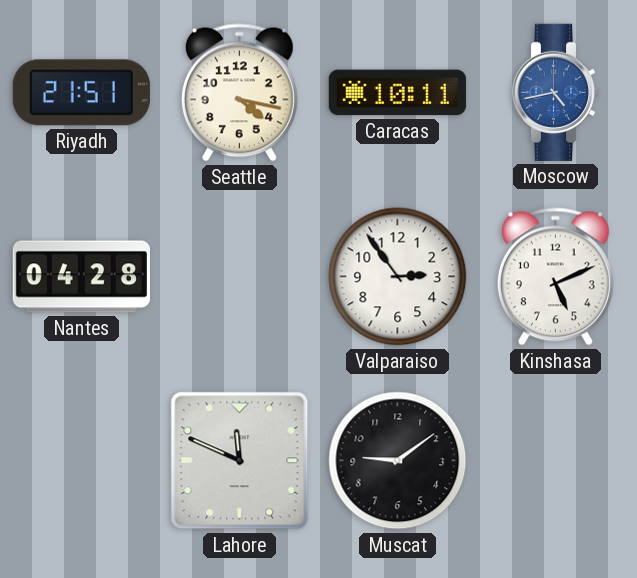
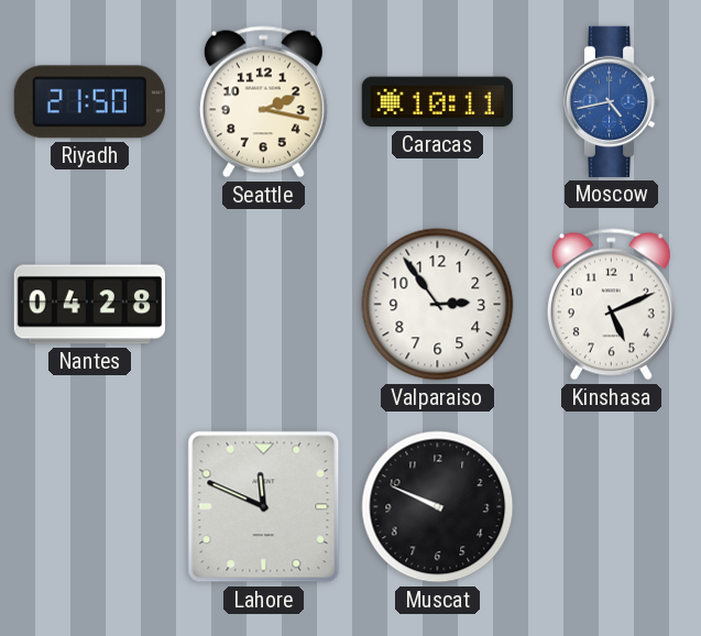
Riyadh: 21:51 -> 21:50
Seattle: 4:17 -> 2:17
Muscat: 9:09 -> 9:49
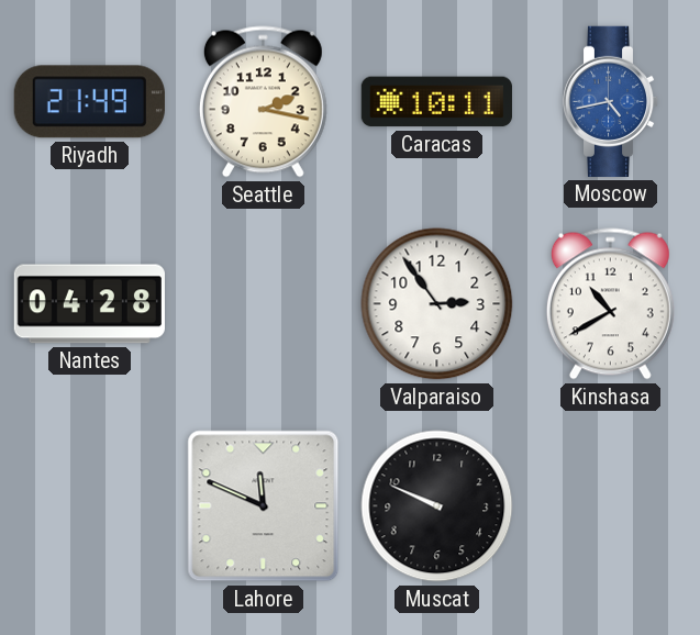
Riyadh: 21:50 -> 21:49
Kinshasa: 5:11 -> 10:40
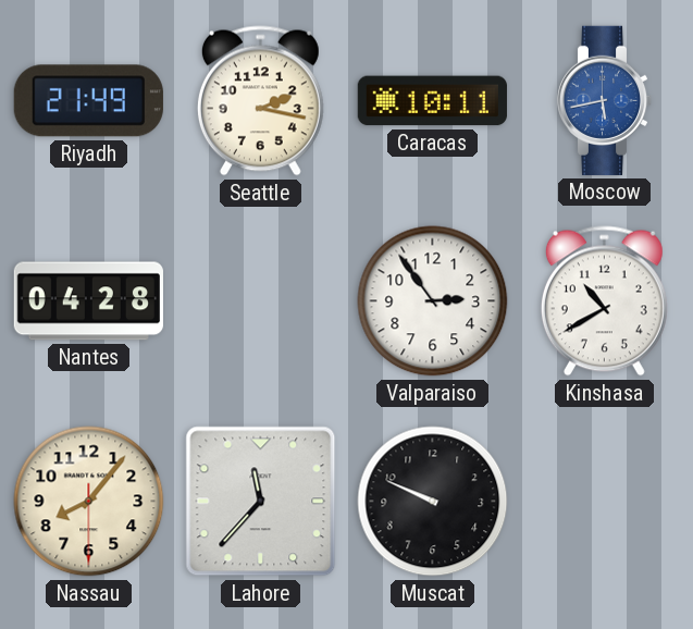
Moscow: 4:43 -> 5:43
Nassau: none -> 8:06
Lahore: 11:49 -> 11:37
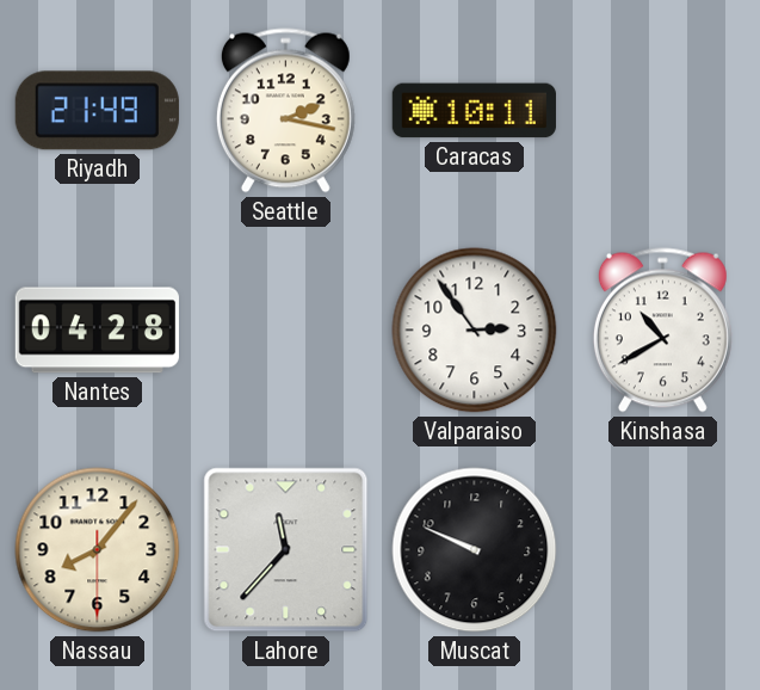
Moscow: 5:43 -> none
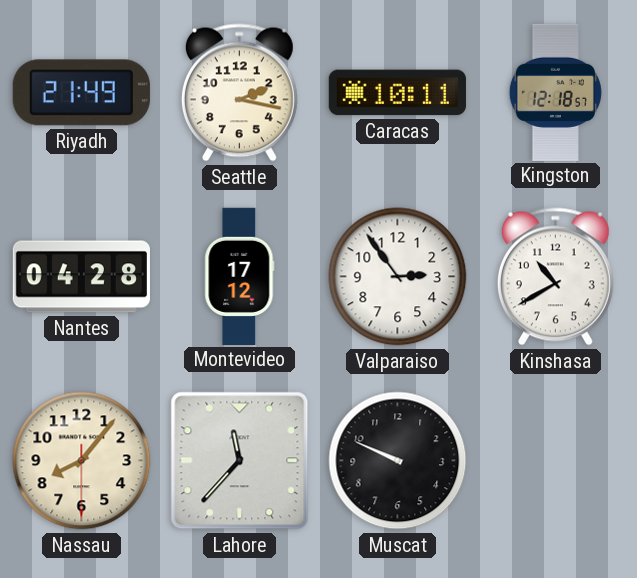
Kingston: none -> 12:18
Montevideo: none -> 17:12
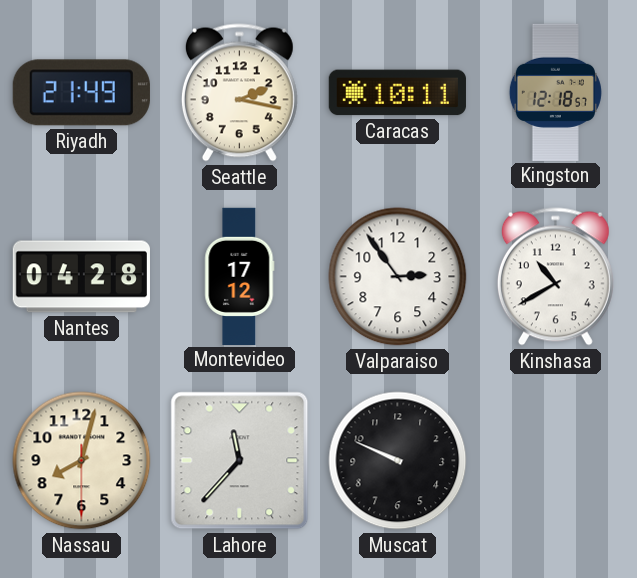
Nassau: 8:06 -> 8:02
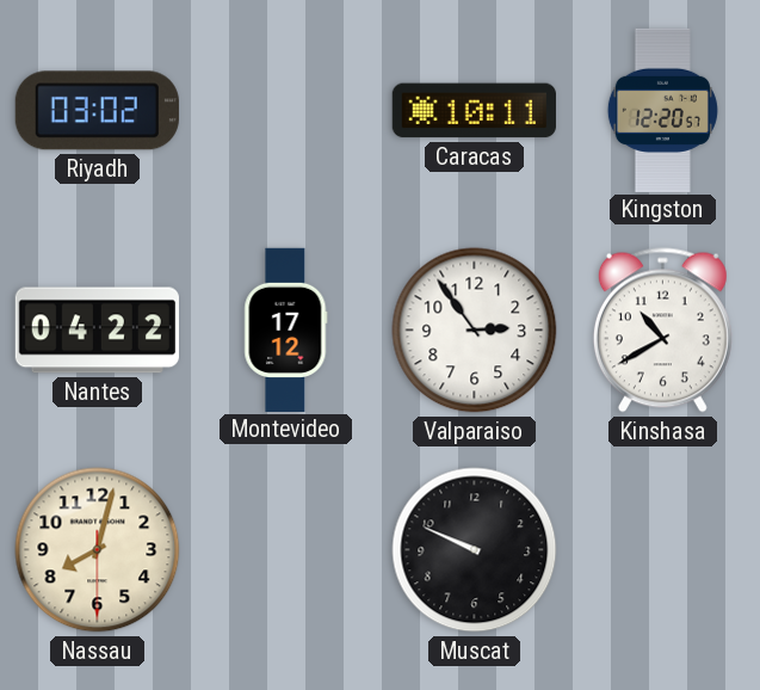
Riyadh: 21:49 -> 03:02
Seattle: 2:17 -> none
Kingston: 12:18 -> 12:20
Nantes: 04:28 -> 04:22
Lahore: 11:37 -> none
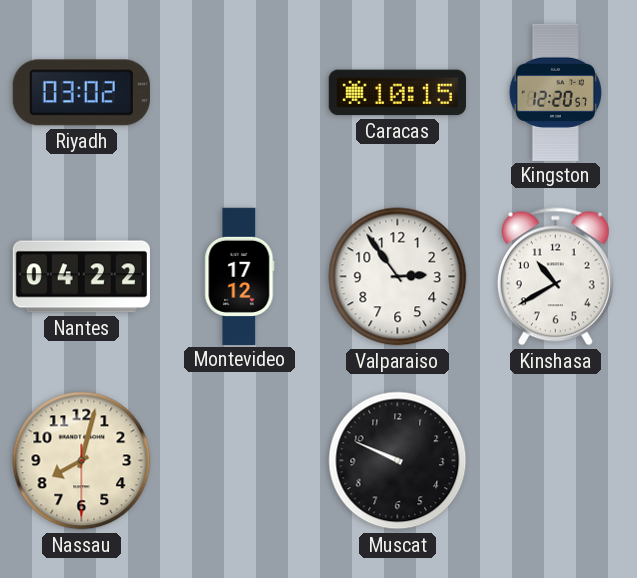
Caracas: 10:11 -> 10:15
